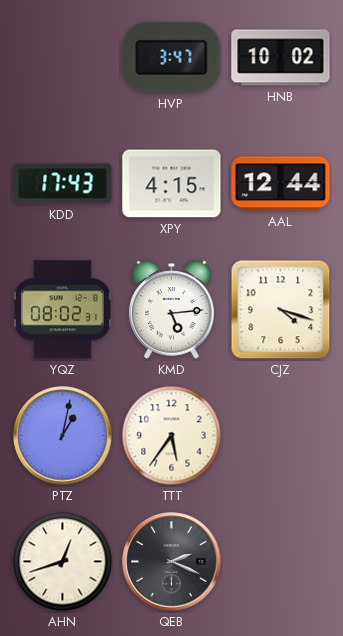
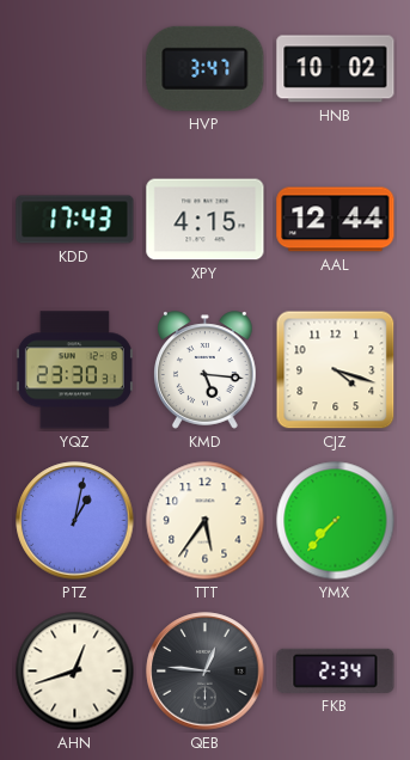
YQZ: 08:02 -> 23:30
KMD: 5:14 -> 5:16
YMX: none -> 7:37
QEB: 2:19 -> 12:46
FKB: none -> 2:34
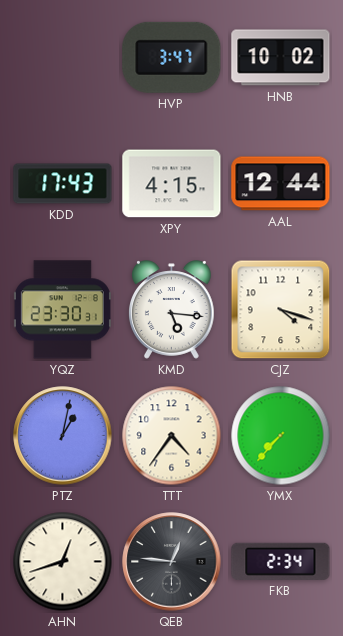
TTT: 5:36 -> 4:36
